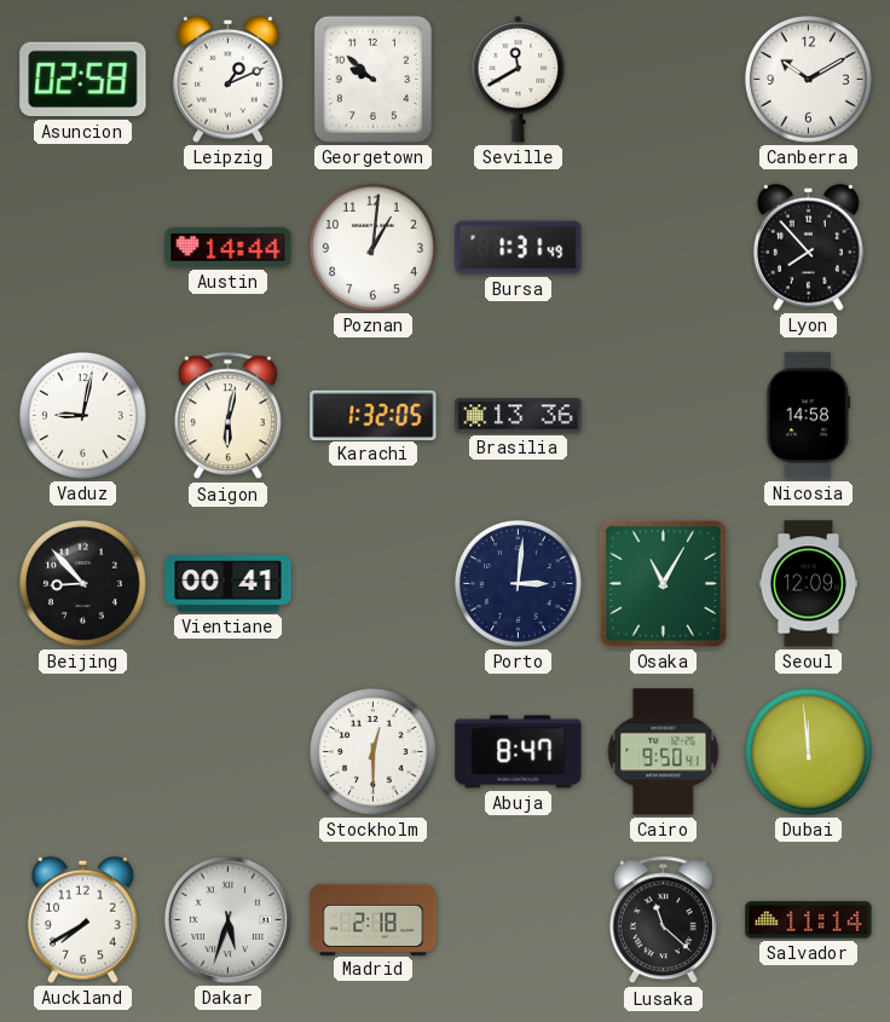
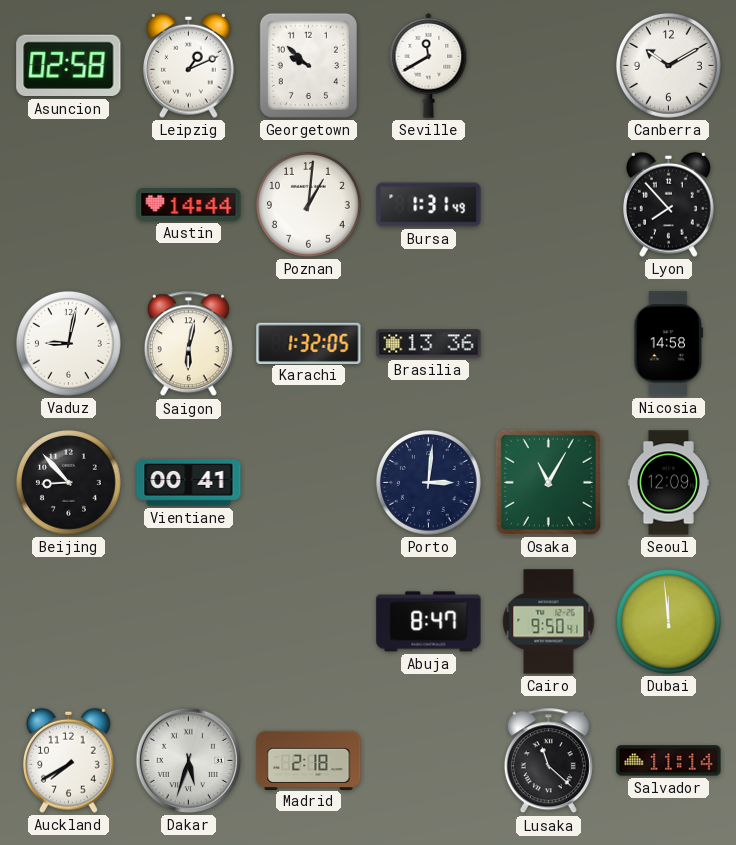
Stockholm: 12:30 -> none
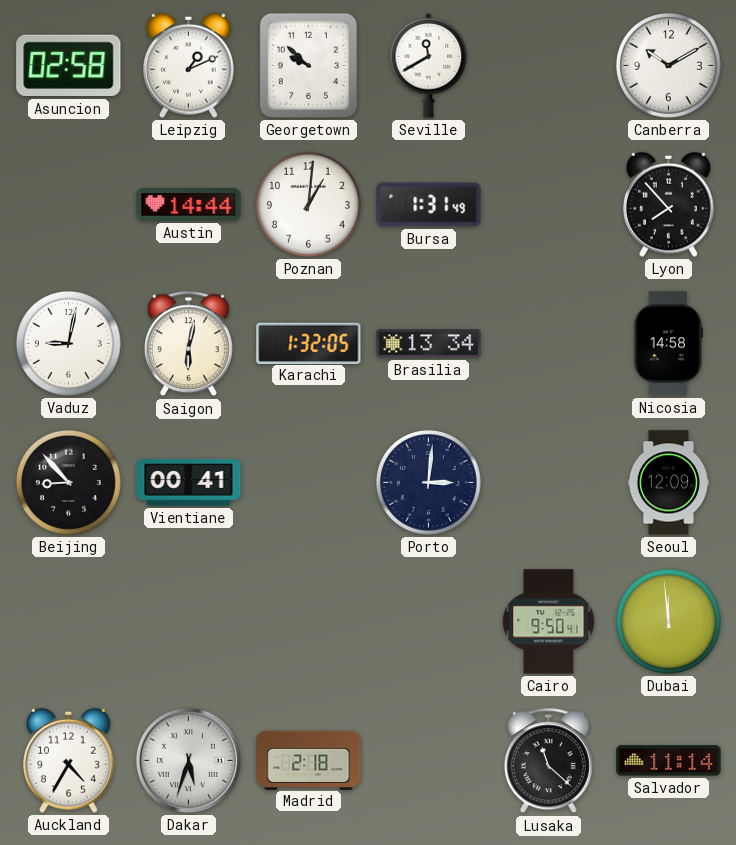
Brasilia: 13:36 -> 13:34
Osaka: 11:05 -> none
Abuja: 8:47 -> none
Auckland: 7:40 -> 4:35
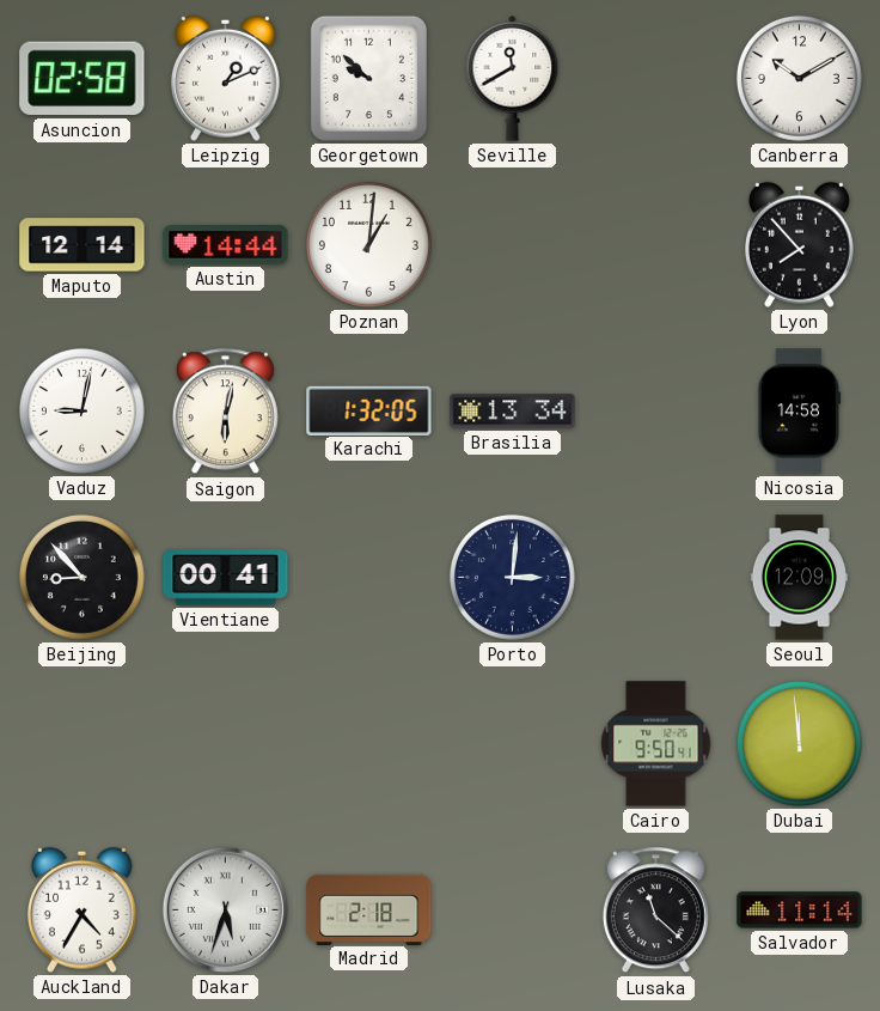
Maputo: none -> 12:14
Bursa: 1:31 -> none
